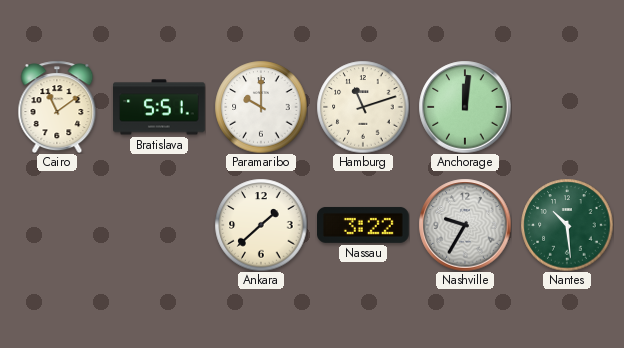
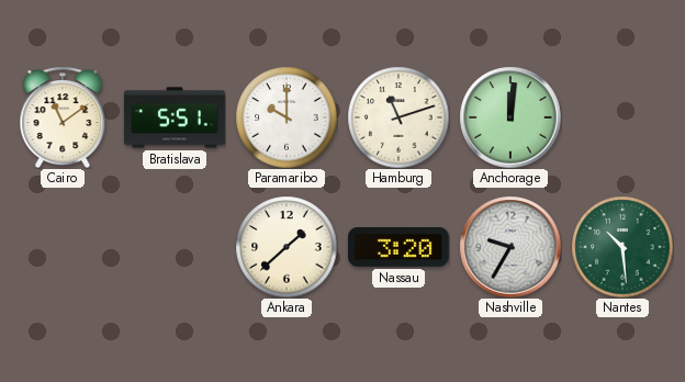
Nassau: 3:22 -> 3:20
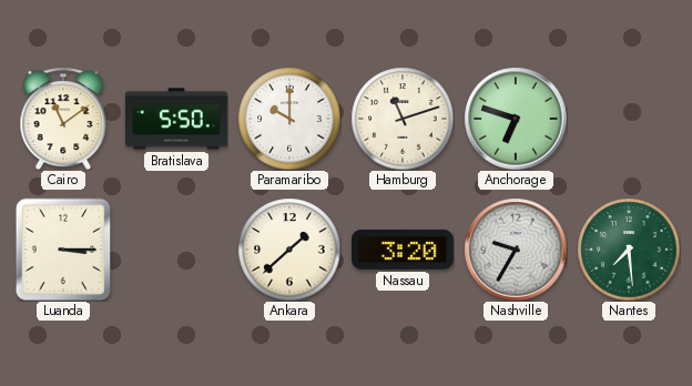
Bratislava: 5:51 -> 5:50
Anchorage: 12:01 -> 6:48
Luanda: none -> 3:15
Nantes: 10:29 -> 7:29
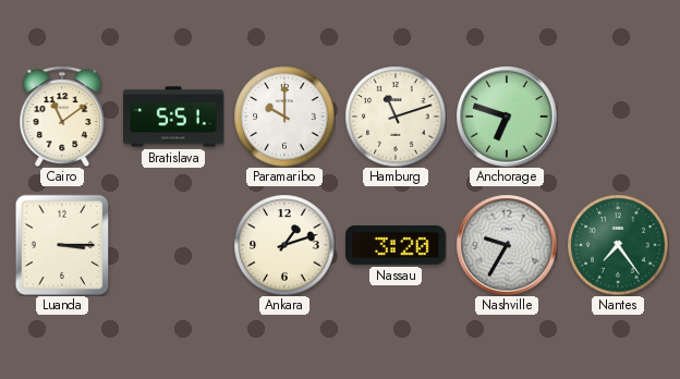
Bratislava: 5:50 -> 5:51
Ankara: 1:38 -> 1:12
Nantes: 7:29 -> 7:24
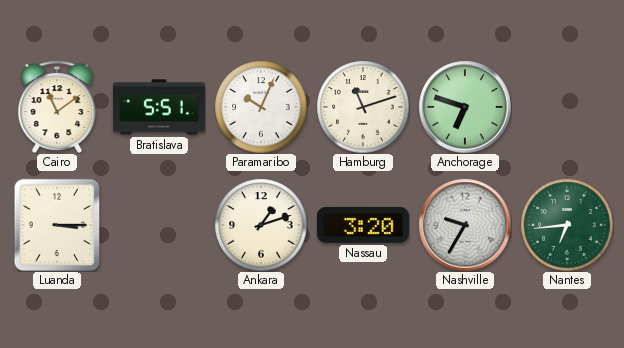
Paramaribo: 10:00 -> 10:04
Nantes: 7:24 -> 6:44
